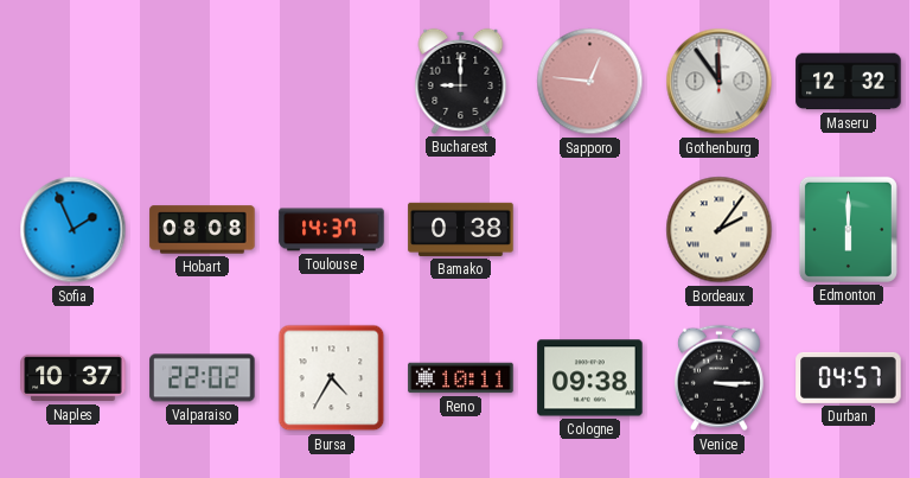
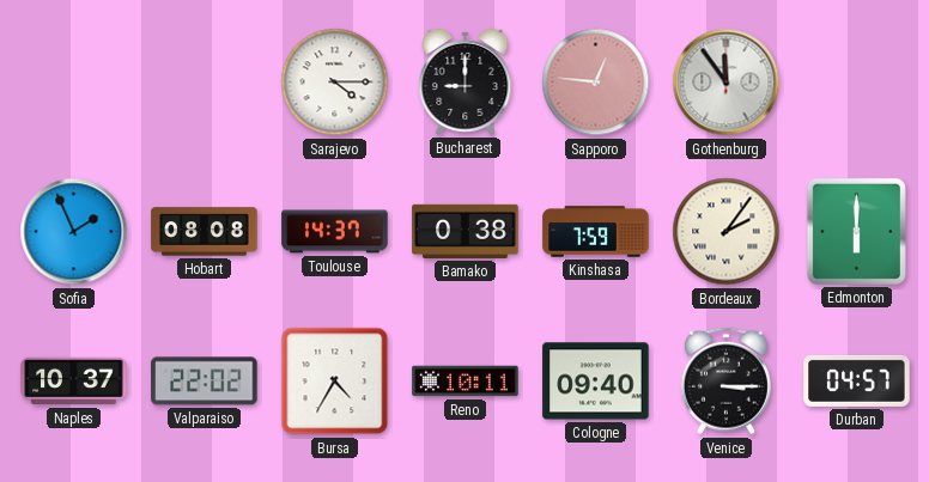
Sarajevo: none -> 4:15
Maseru: 12:32 -> none
Kinshasa: none -> 7:59
Cologne: 09:38 -> 09:40
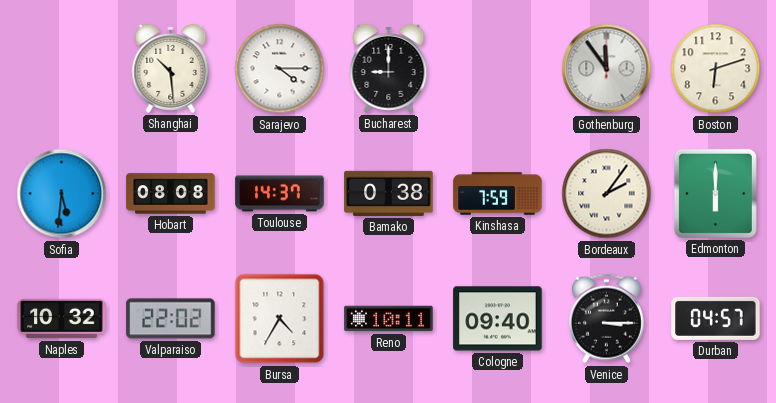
Shanghai: none -> 10:29
Sapporo: 12:46 -> none
Boston: none -> 6:12
Sofia: 1:56 -> 5:31
Naples: 10:37 -> 10:32
